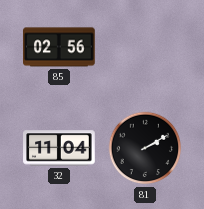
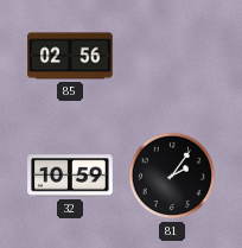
32: 11:04 -> 10:59
81: 2:10 -> 2:06
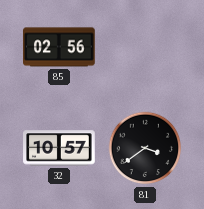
32: 10:59 -> 10:57
81: 2:06 -> 3:39
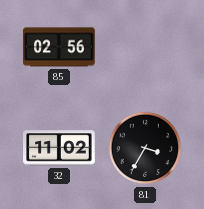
32: 10:57 -> 11:02
81: 3:39 -> 3:35
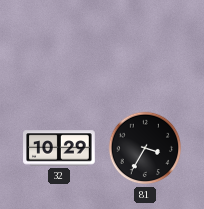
85: 02:56 -> none
32: 11:02 -> 10:29
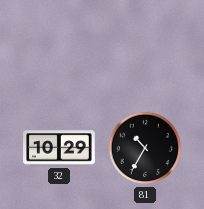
81: 3:35 -> 10:35
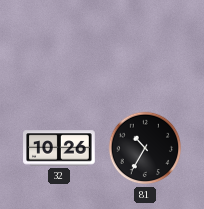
32: 10:29 -> 10:26
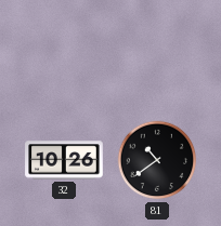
81: 10:35 -> 10:39
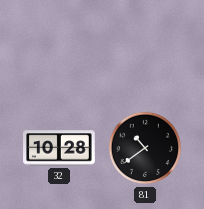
32: 10:26 -> 10:28
